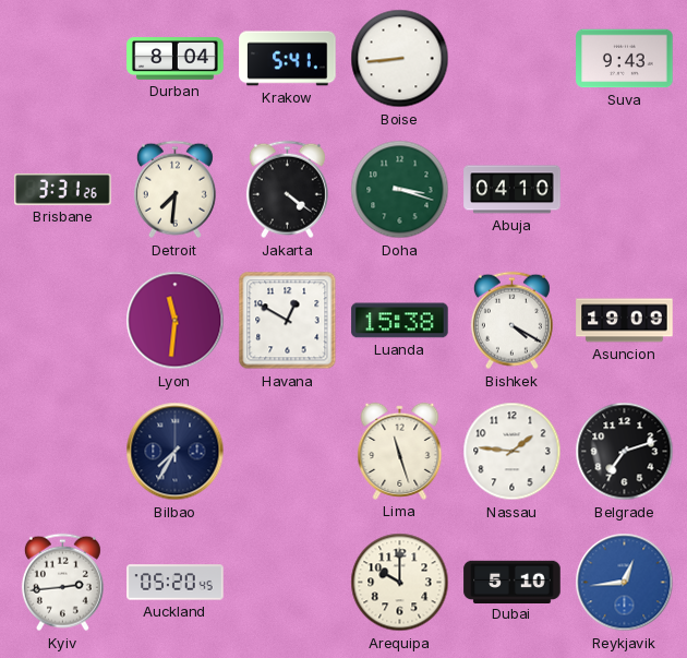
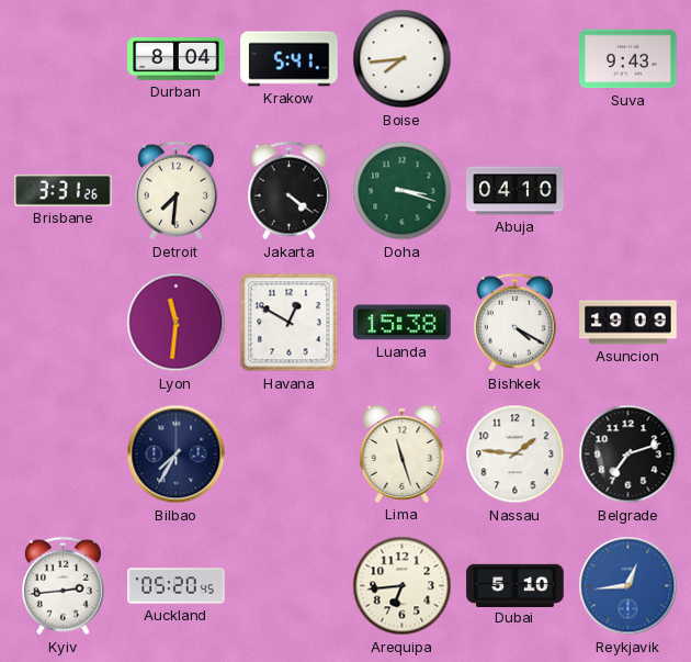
Boise: 8:44 -> 7:44
Arequipa: 10:00 -> 6:44
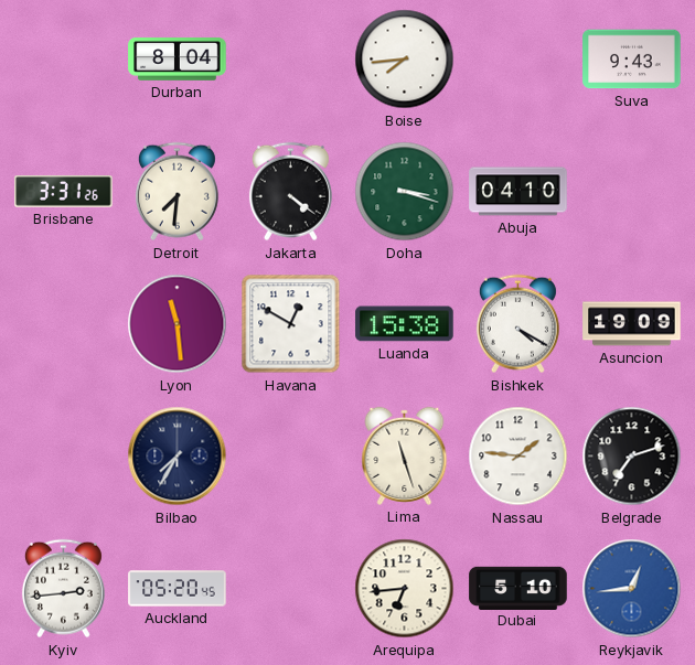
Krakow: 5:41 -> none
Lyon: 11:31 -> 11:29
